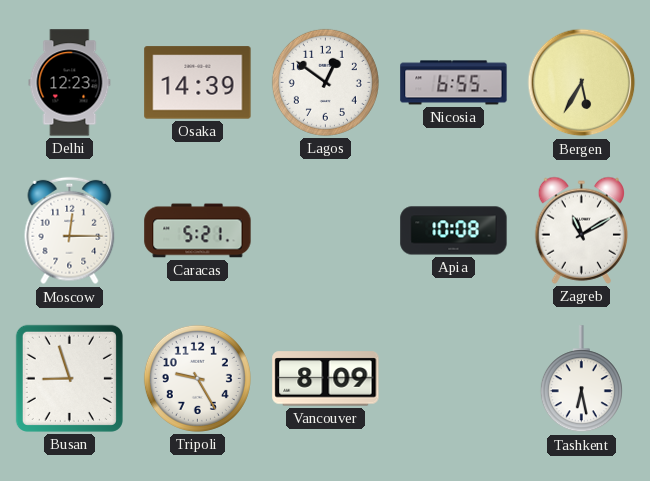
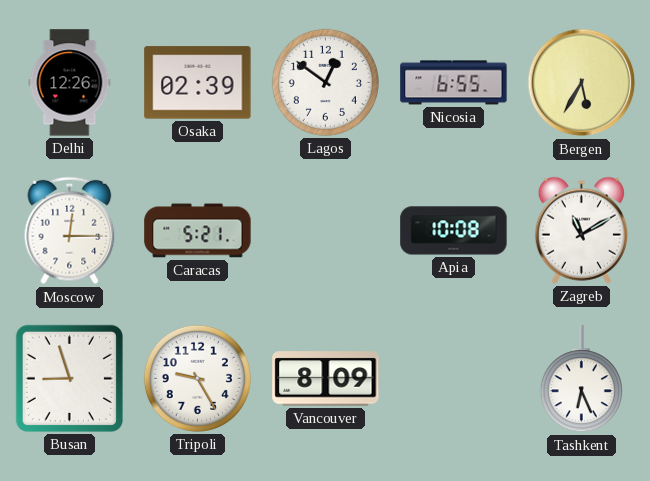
Delhi: 12:23 -> 12:26
Osaka: 14:39 -> 02:39
Tashkent: 6:28 -> 6:26
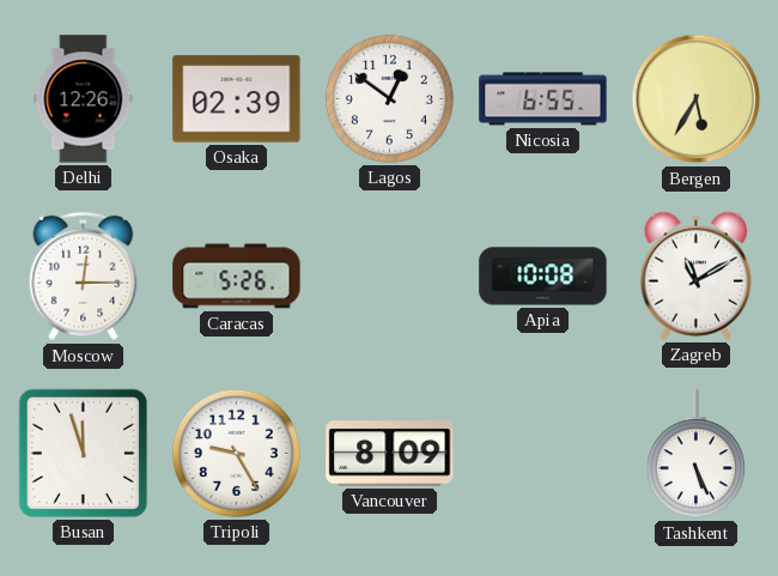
Caracas: 5:21 -> 5:26
Busan: 8:57 -> 11:57
Tashkent: 6:26 -> 5:26
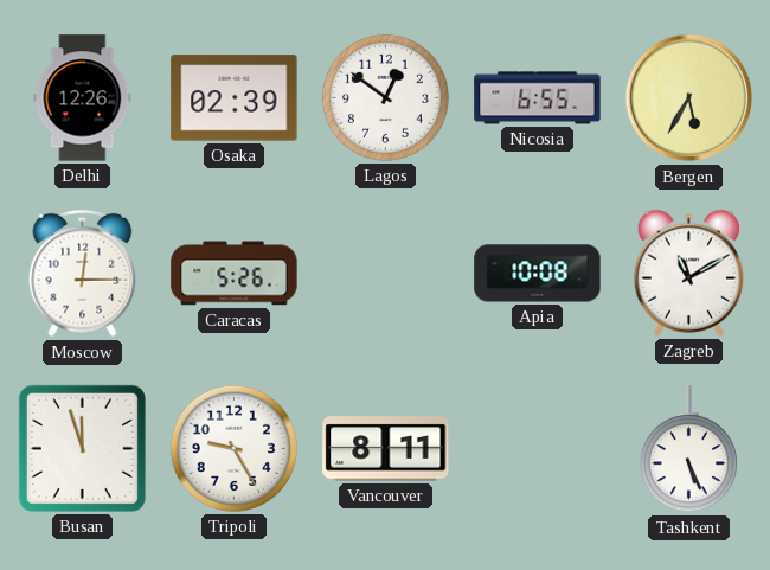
Vancouver: 8:09 -> 8:11
